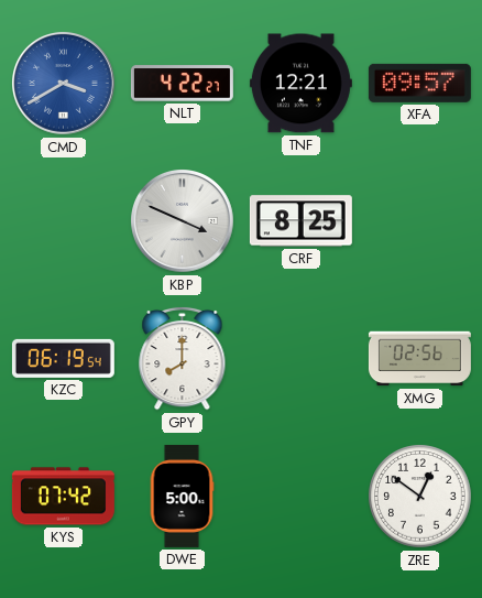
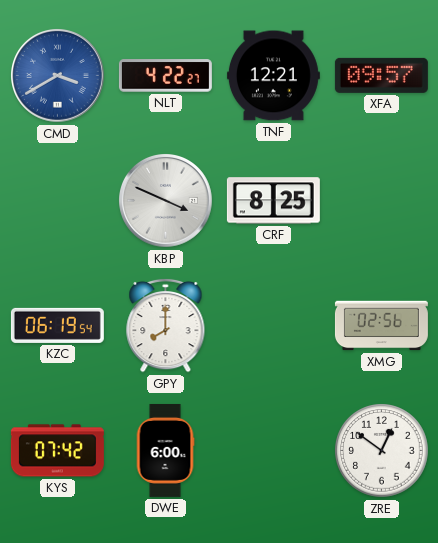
DWE: 5:00 -> 6:00
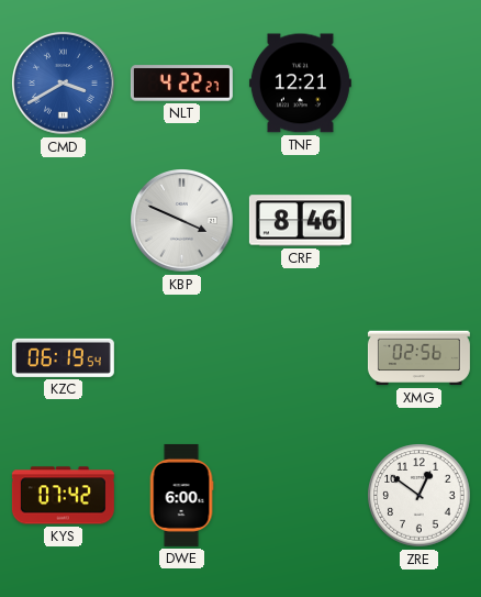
XFA: 09:57 -> none
CRF: 8:25 -> 8:46
GPY: 8:00 -> none
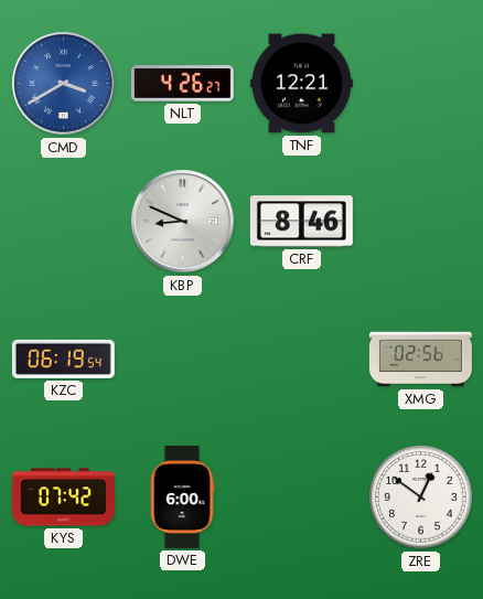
NLT: 4:22 -> 4:26
KBP: 3:49 -> 8:49
